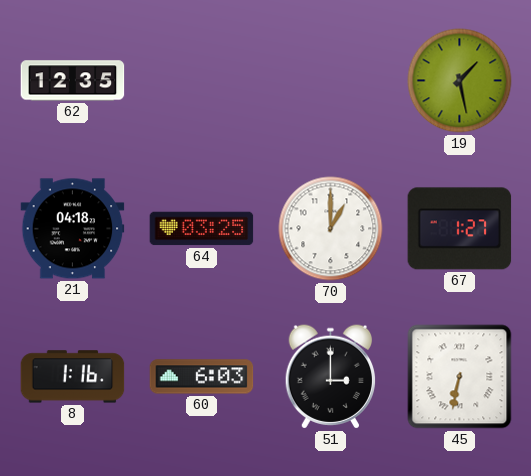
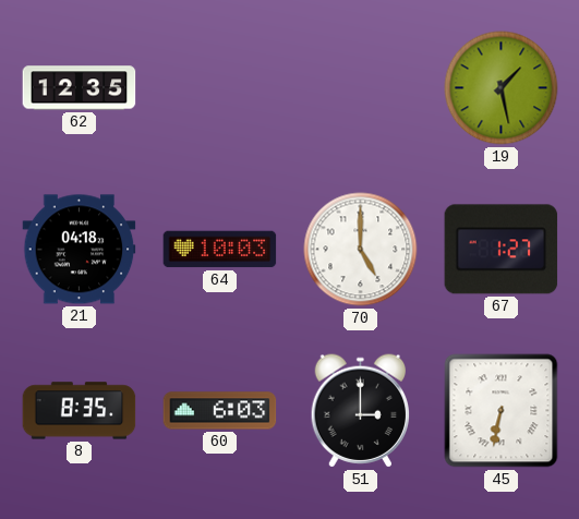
64: 03:25 -> 10:03
70: 1:00 -> 5:00
8: 1:16 -> 8:35
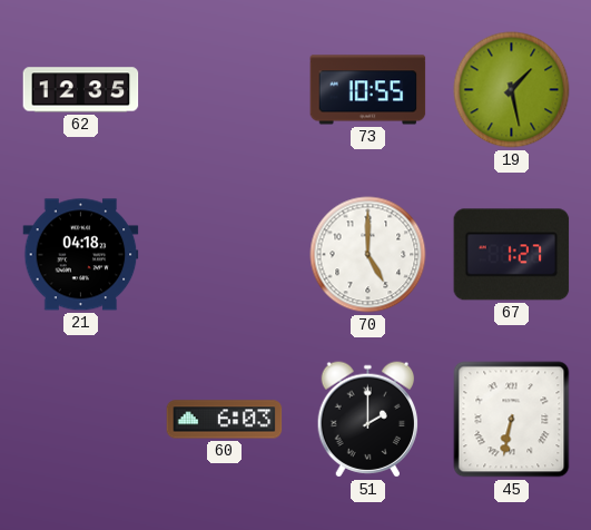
73: none -> 10:55
64: 10:03 -> none
8: 8:35 -> none
51: 3:00 -> 2:00
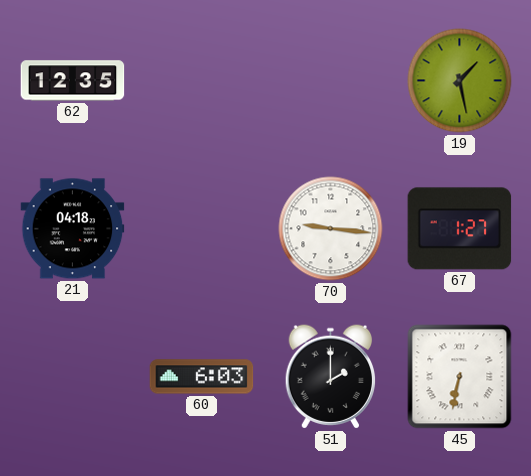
73: 10:55 -> none
70: 5:00 -> 9:16
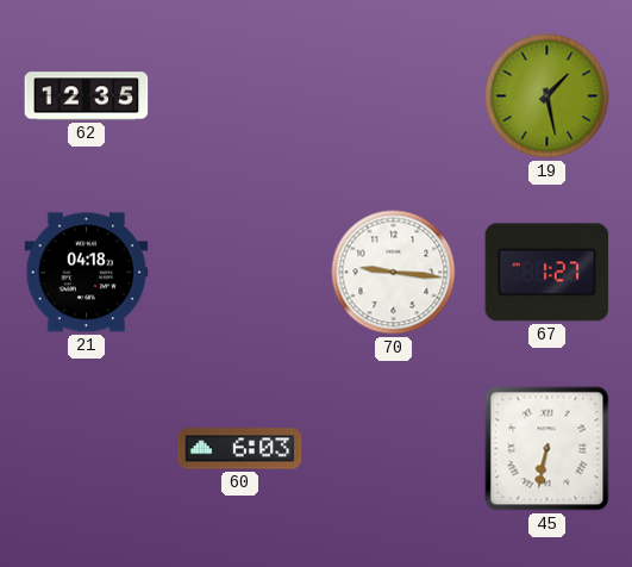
51: 2:00 -> none
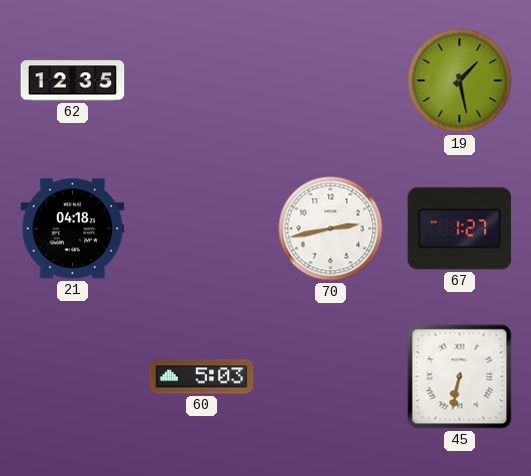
70: 9:16 -> 2:43
60: 6:03 -> 5:03
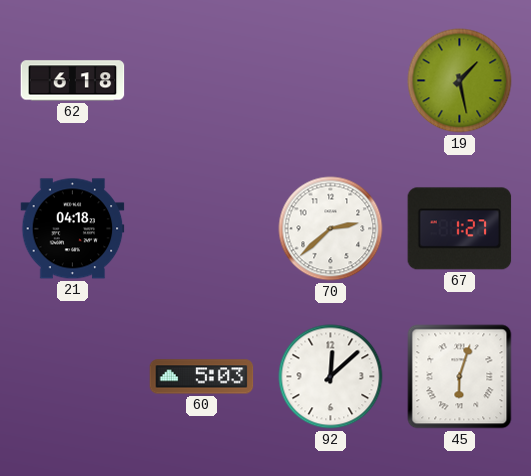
62: 12:35 -> 6:18
70: 2:43 -> 2:38
92: none -> 12:08
45: 6:32 -> 6:03
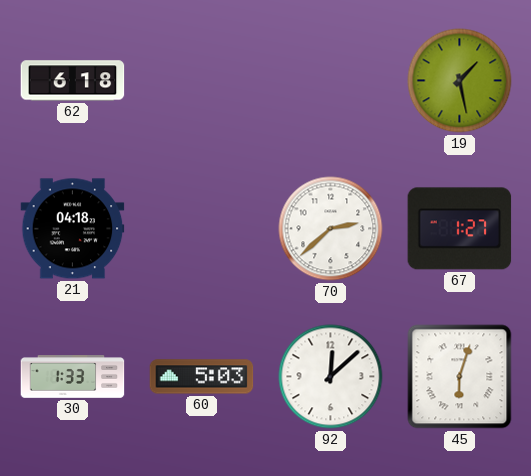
30: none -> 1:33
